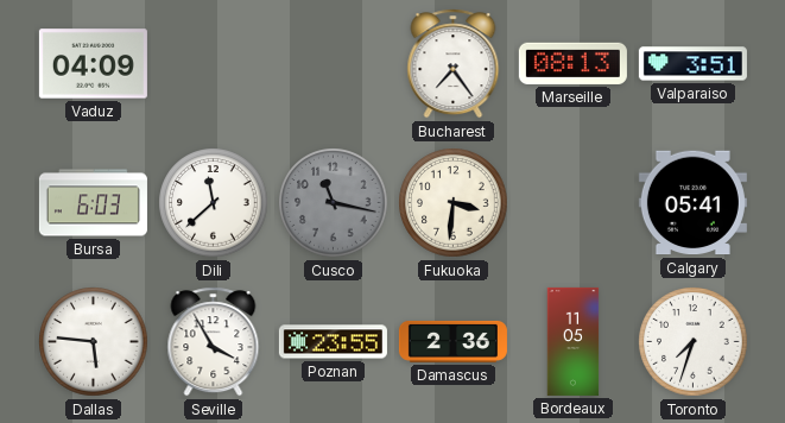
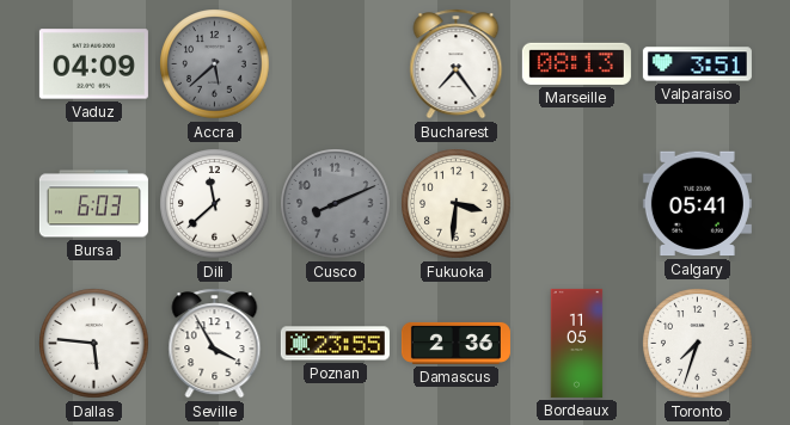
Accra: none -> 5:38
Cusco: 11:17 -> 8:11
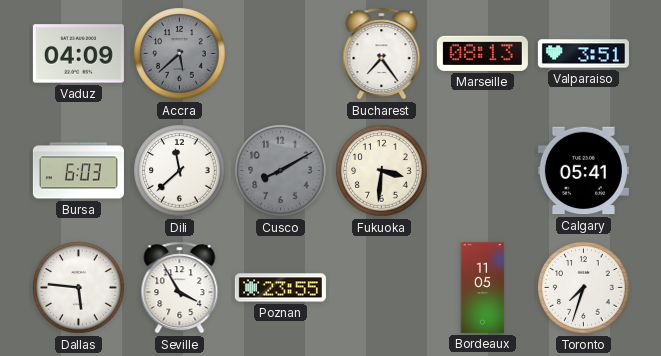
Cusco: 8:11 -> 8:10
Damascus: 2:36 -> none
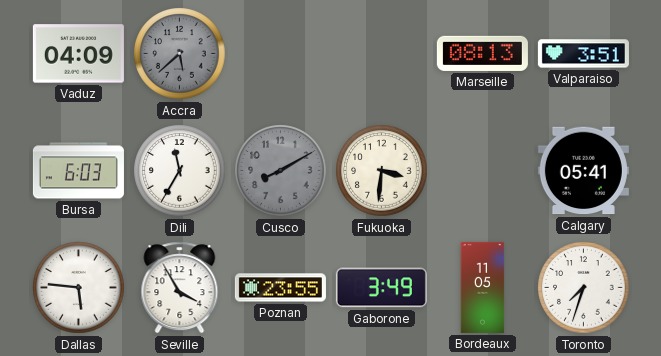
Bucharest: 7:24 -> none
Dili: 11:38 -> 11:35
Gaborone: none -> 3:49
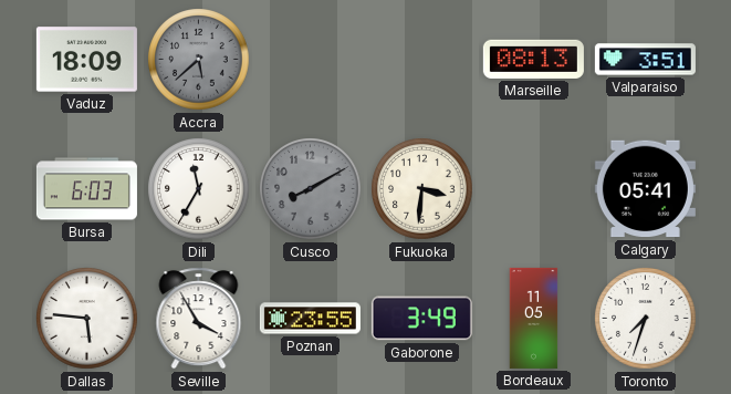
Vaduz: 04:09 -> 18:09
